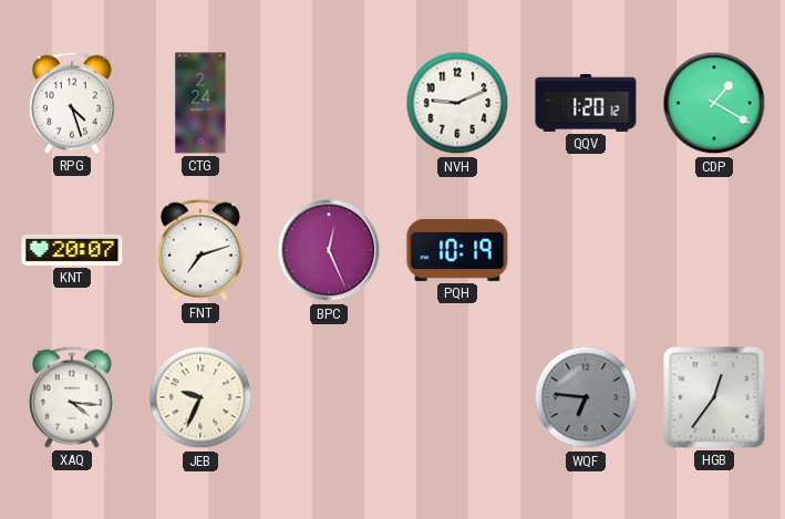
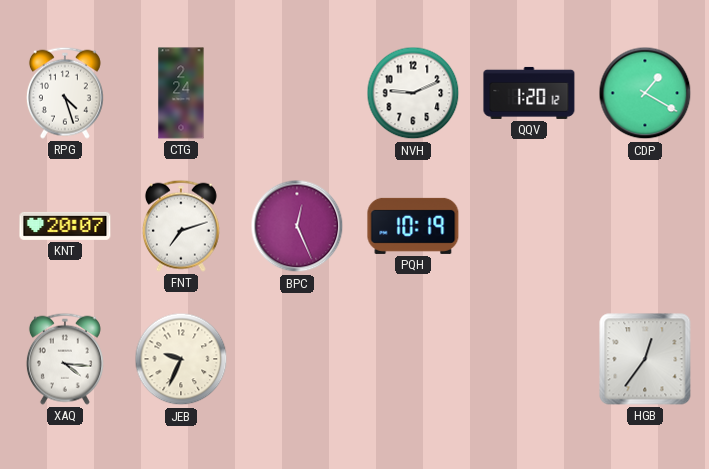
WQF: 6:46 -> none
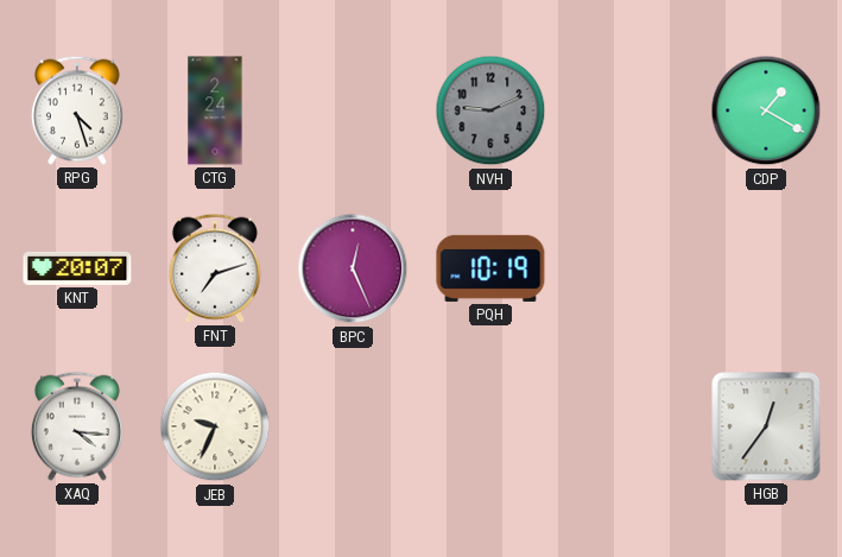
NVH dial: white -> grey
QQV: 1:20 -> none
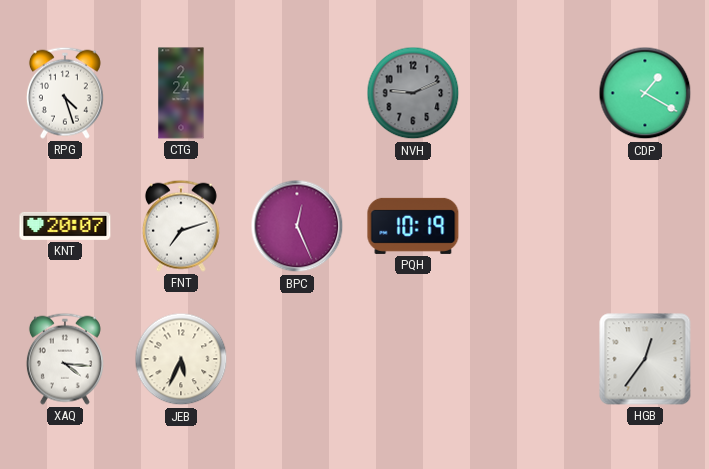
JEB: 9:34 -> 5:34
